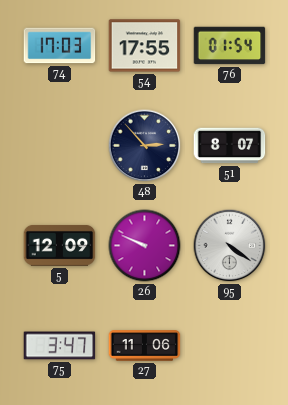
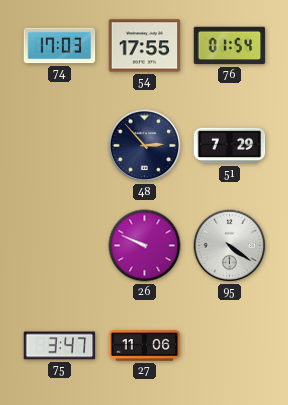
51: 8:07 -> 7:29
5: 12:09 -> none
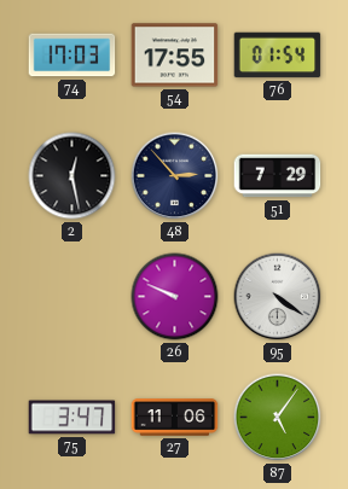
2: none -> 12:28
87: none -> 5:06
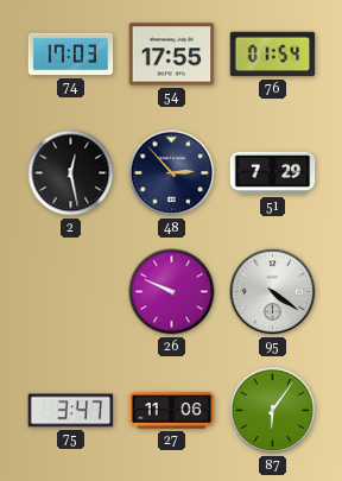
87: 5:06 -> 6:06
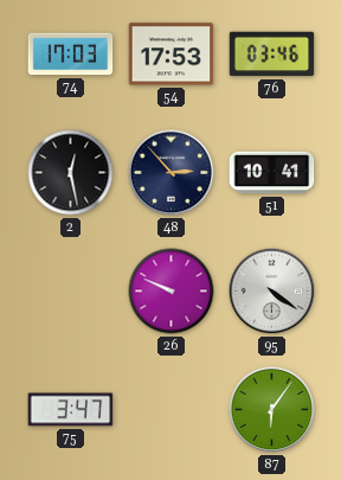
54: 17:55 -> 17:53
76: 01:54 -> 03:46
51: 7:29 -> 10:41
27: 11:06 -> none
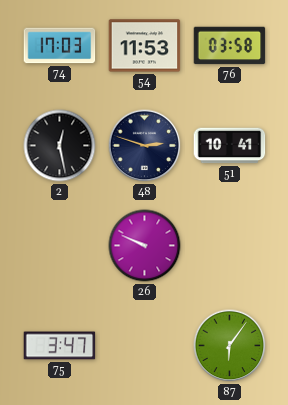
54: 17:53 -> 11:53
76: 03:46 -> 03:58
48: 2:53 -> 2:48
95: 4:21 -> none
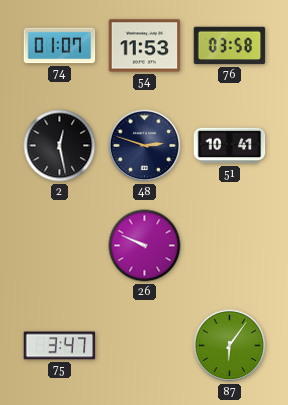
74: 17:03 -> 01:07
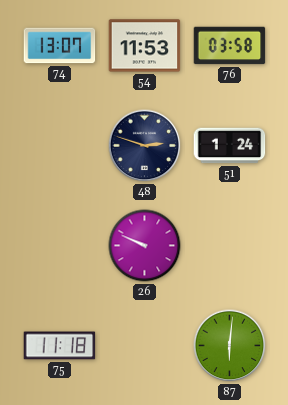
74: 01:07 -> 13:07
2: 12:28 -> none
51: 10:41 -> 1:24
75: 3:47 -> 11:18
87: 6:06 -> 6:01
